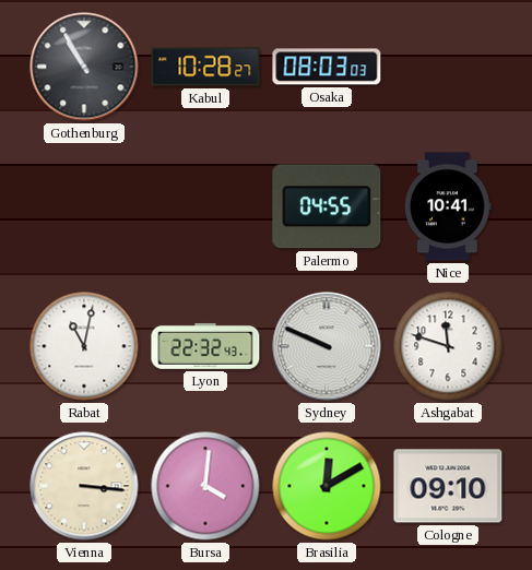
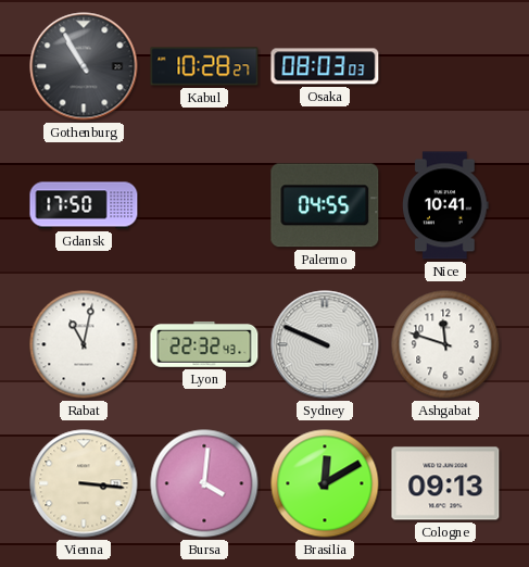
Gdansk: none -> 17:50
Cologne: 09:10 -> 09:13
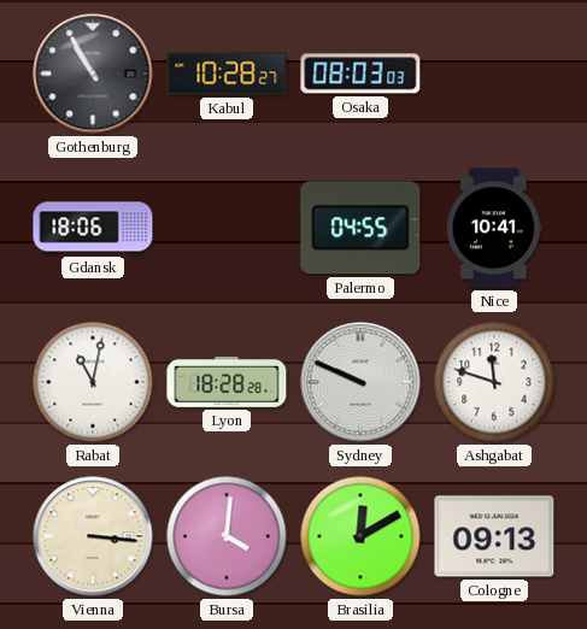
Gdansk: 17:50 -> 18:06
Lyon: 22:32 -> 18:28
